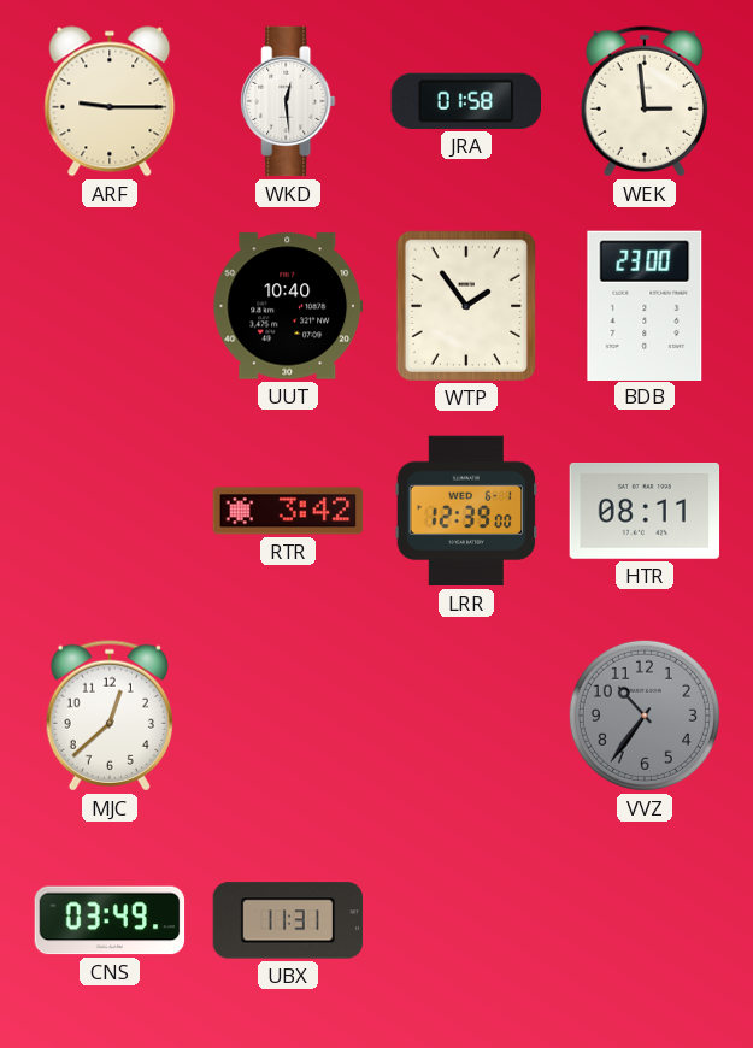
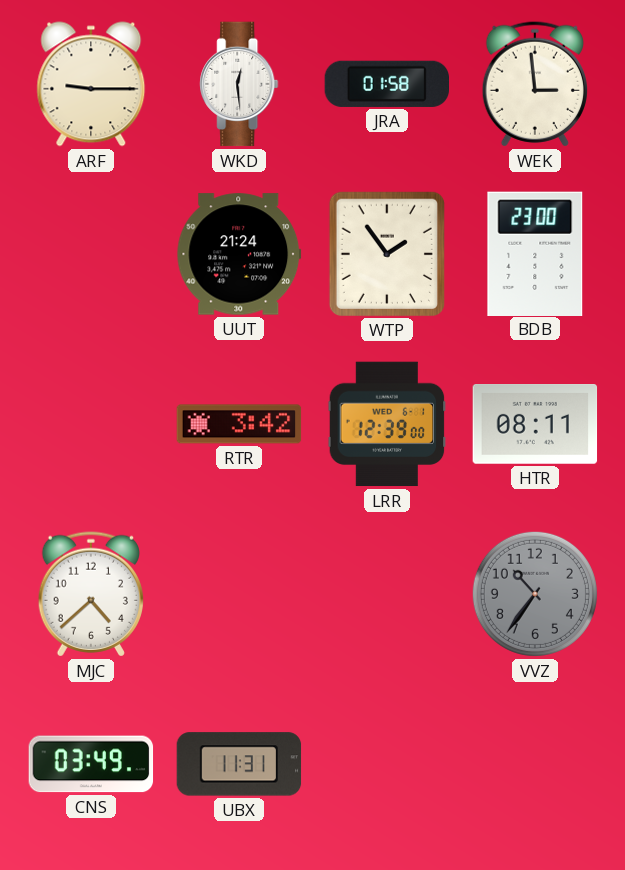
UUT: 10:40 -> 21:24
MJC: 12:38 -> 4:38
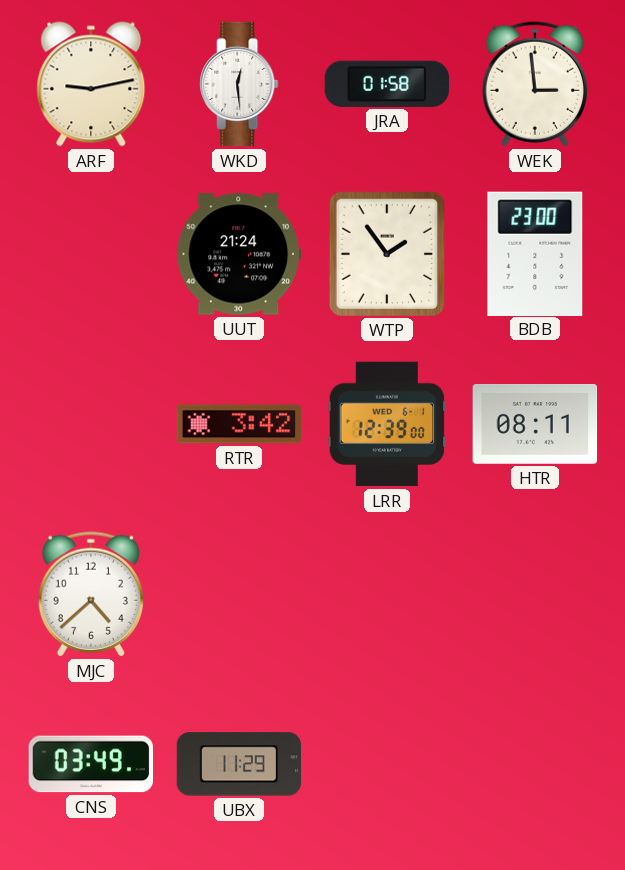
ARF: 9:15 -> 9:13
VVZ: 10:36 -> none
UBX: 11:31 -> 11:29
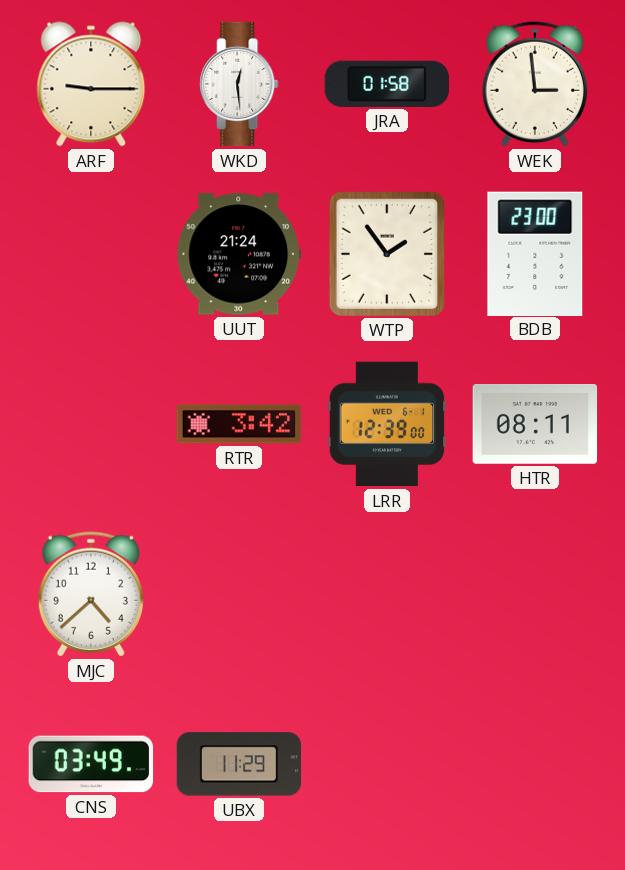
ARF: 9:13 -> 9:15
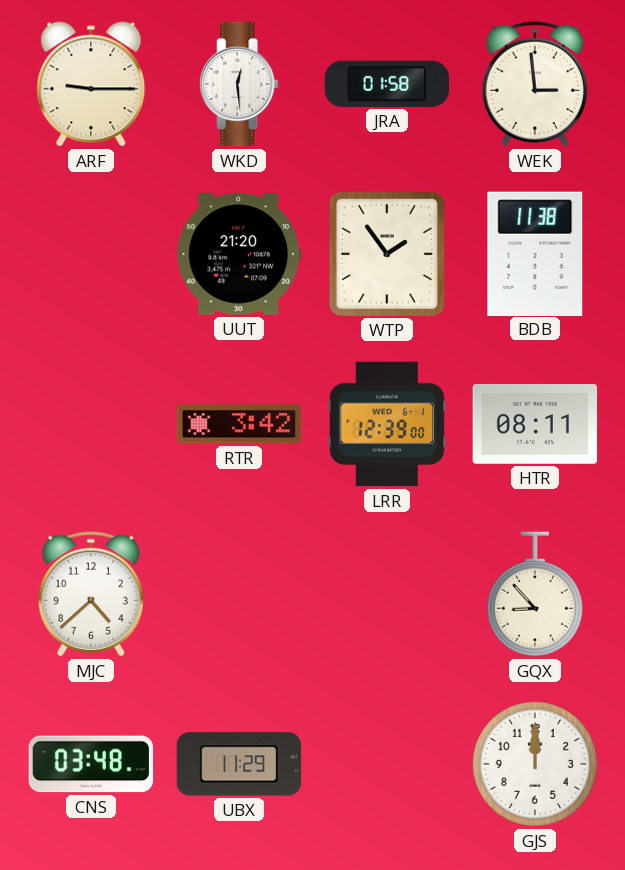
UUT: 21:24 -> 21:20
BDB: 23:00 -> 11:38
GQX: none -> 8:53
CNS: 03:49 -> 03:48
GJS: none -> 12:00
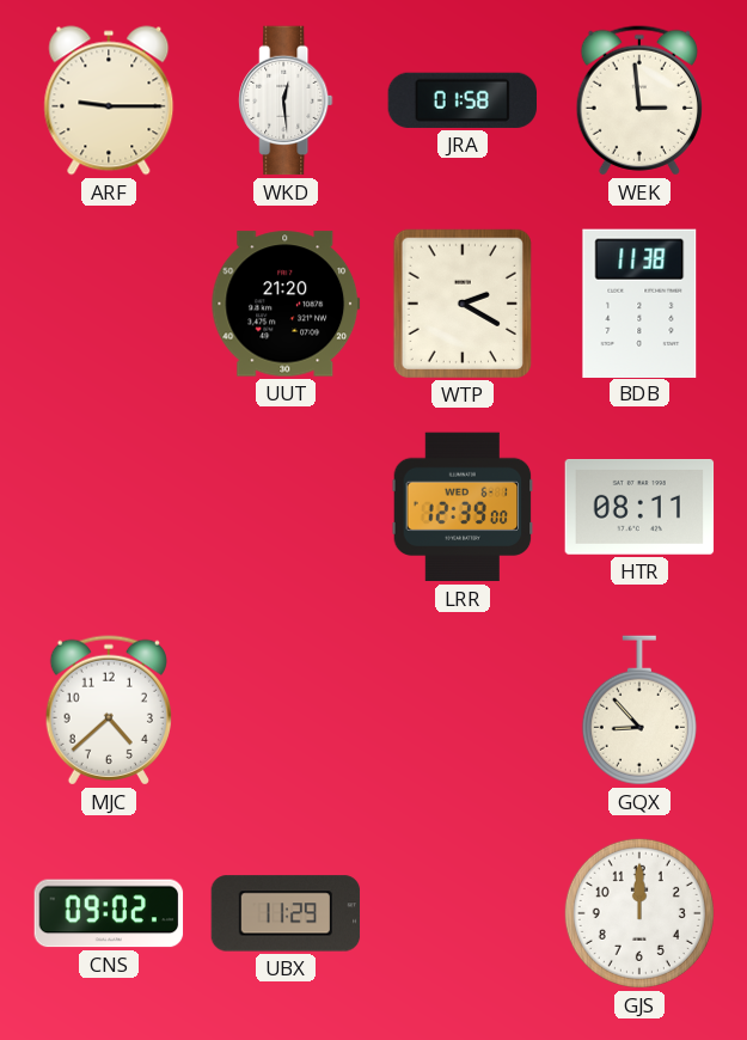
WTP: 1:54 -> 2:20
RTR: 3:42 -> none
CNS: 03:48 -> 09:02
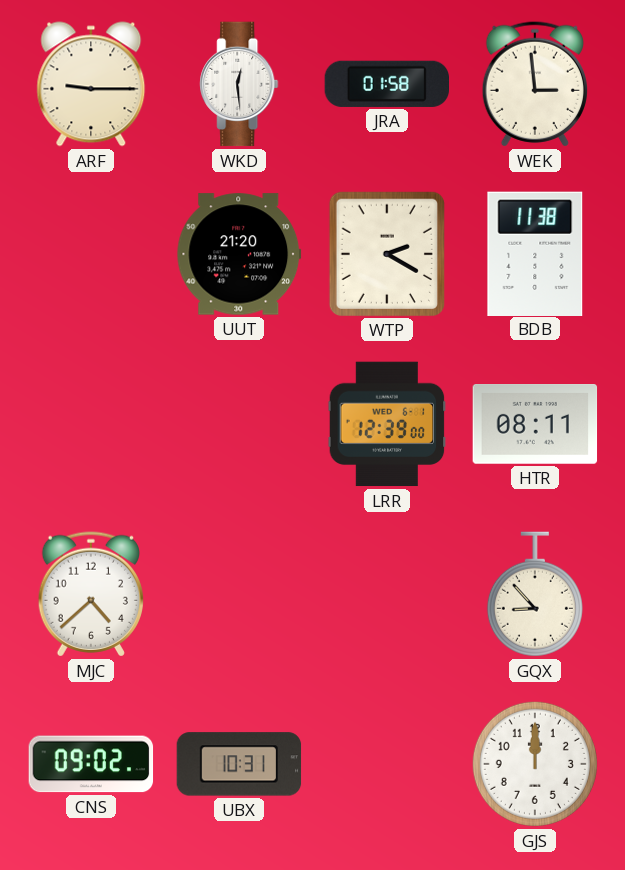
UBX: 11:29 -> 10:31
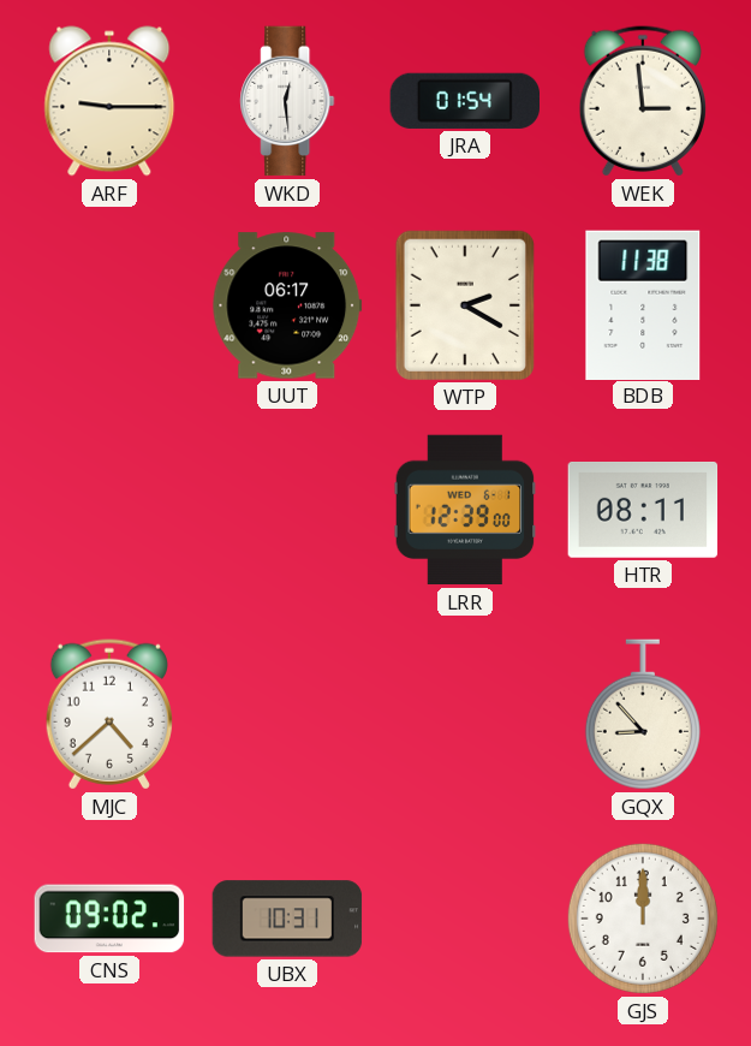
JRA: 01:58 -> 01:54
UUT: 21:20 -> 06:17
